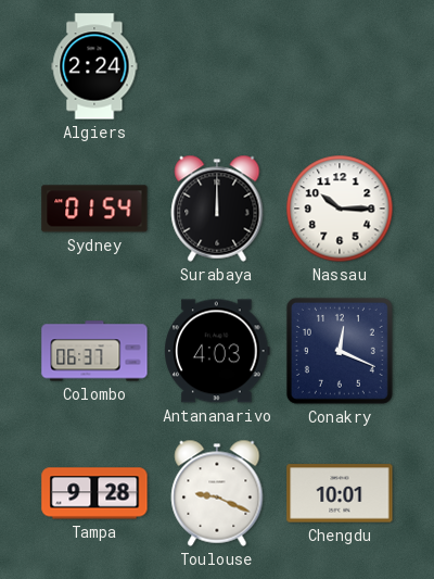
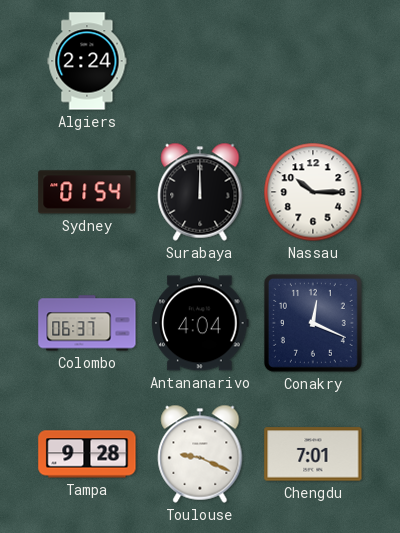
Antananarivo: 4:03 -> 4:04
Chengdu: 10:01 -> 7:01
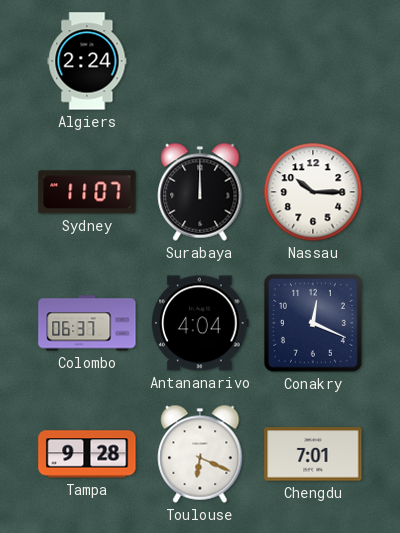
Sydney: 01:54 -> 11:07
Toulouse: 9:19 -> 6:19
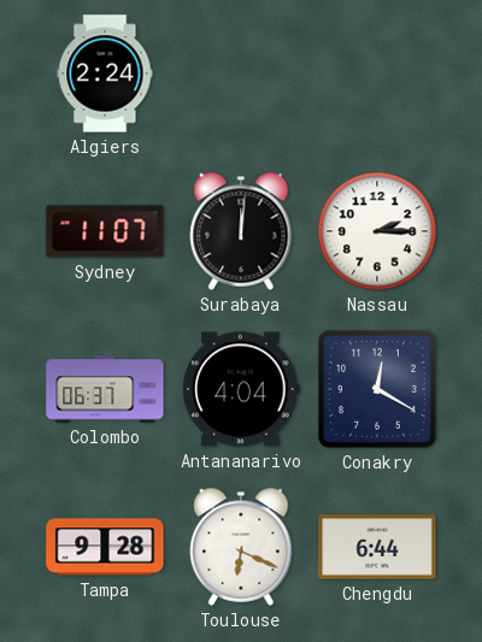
Surabaya: 12:00 -> 12:01
Nassau: 10:15 -> 2:15
Conakry: 12:19 -> 12:20
Chengdu: 7:01 -> 6:44
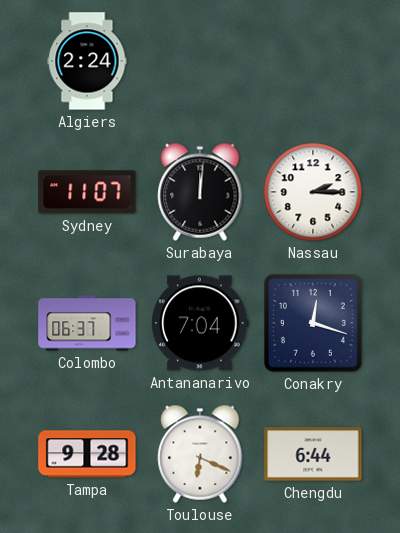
Antananarivo: 4:04 -> 7:04
Conakry: 12:20 -> 12:18
